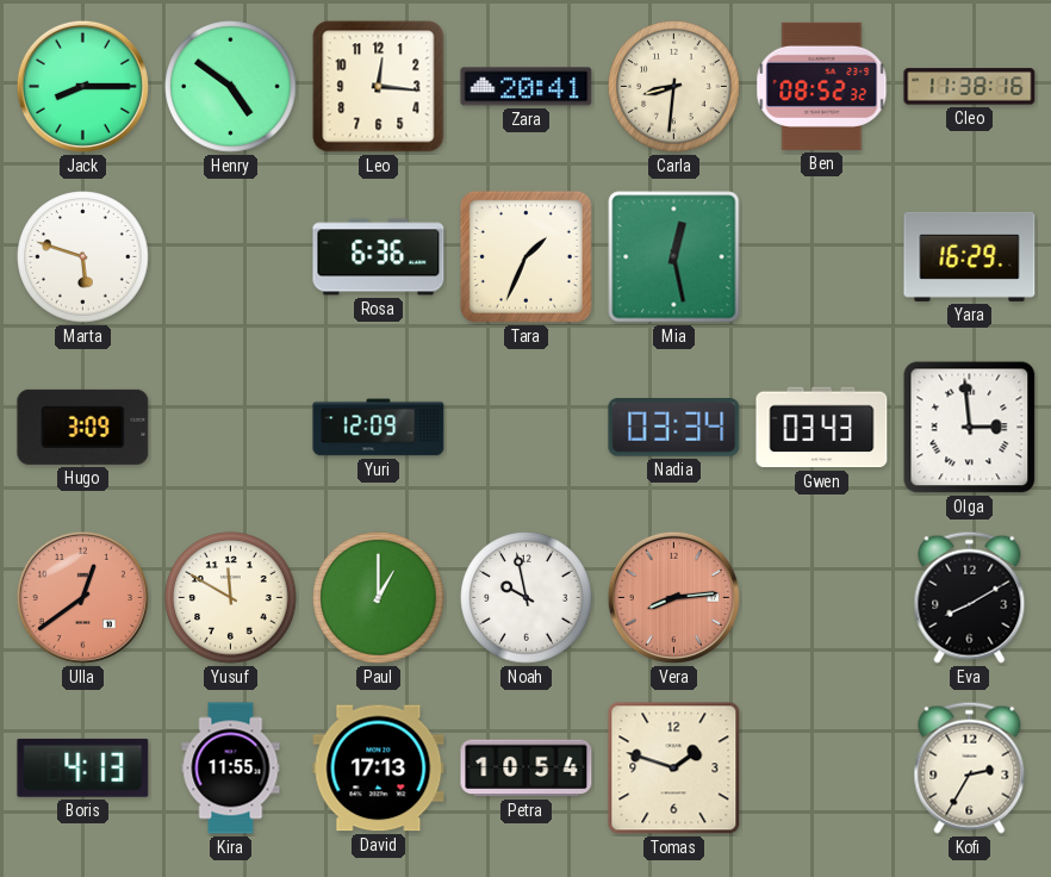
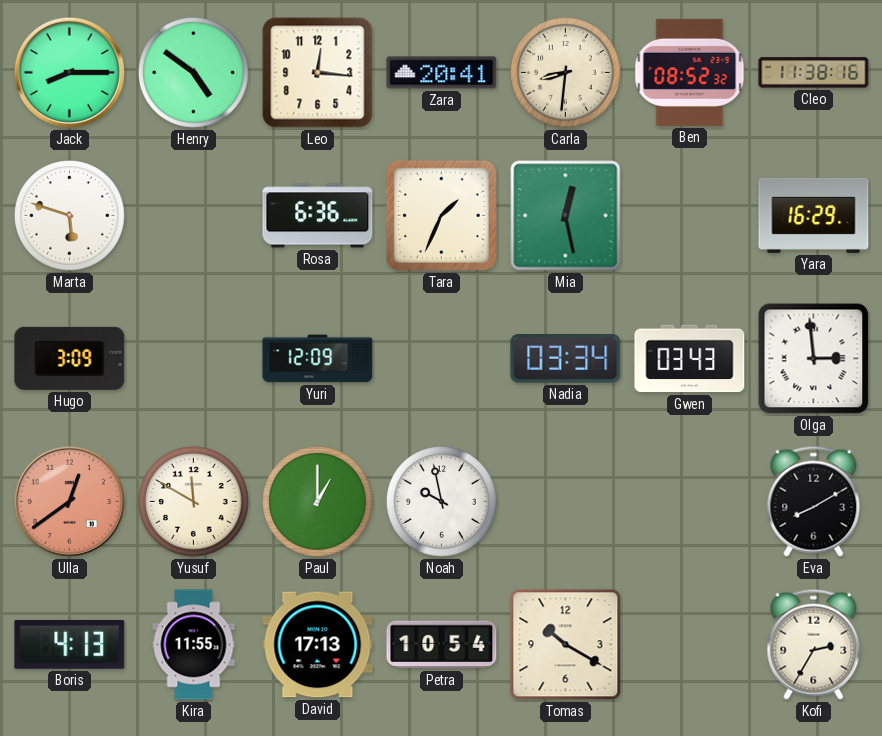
Vera: 8:14 -> none
Tomas: 1:48 -> 10:20
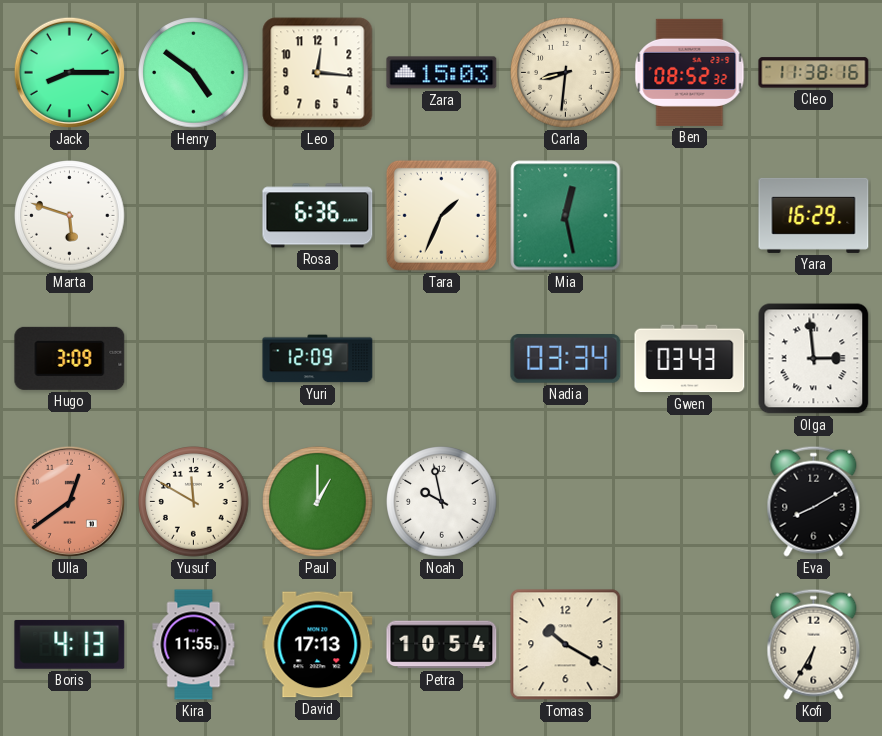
Zara: 20:41 -> 15:03
Kofi: 2:35 -> 6:35
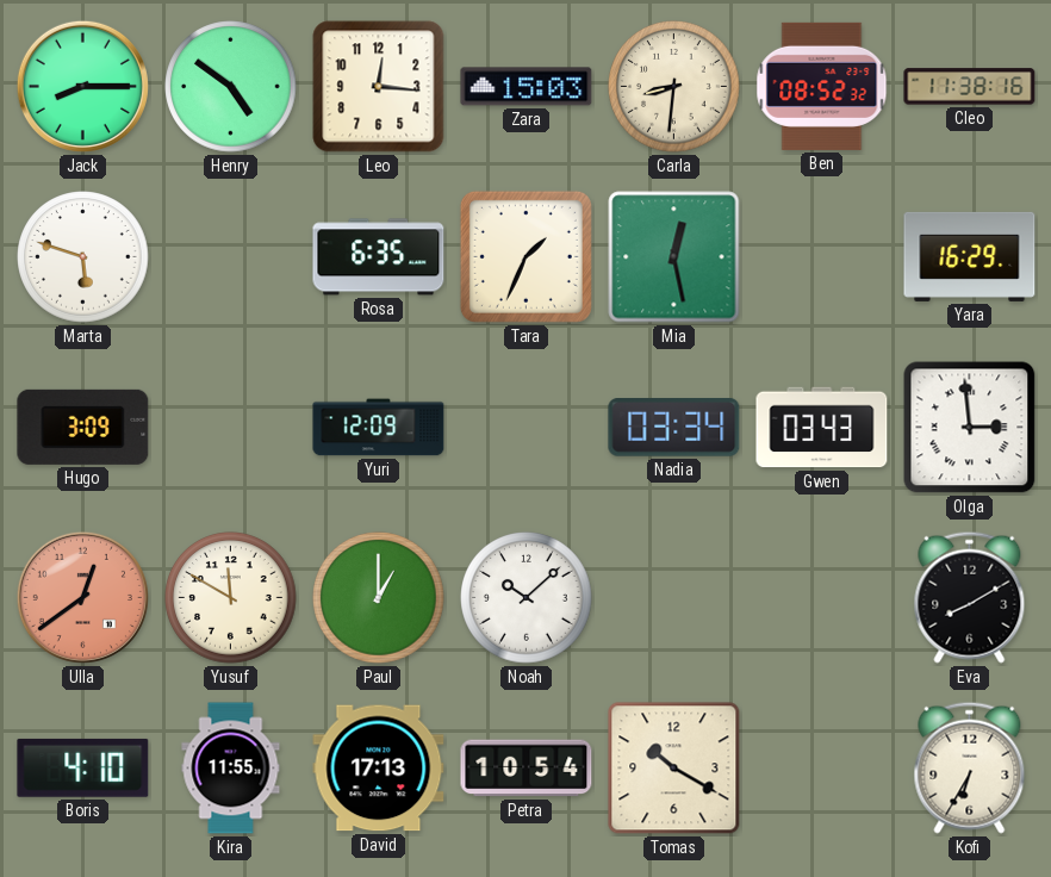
Rosa: 6:36 -> 6:35
Noah: 9:58 -> 10:08
Boris: 4:13 -> 4:10
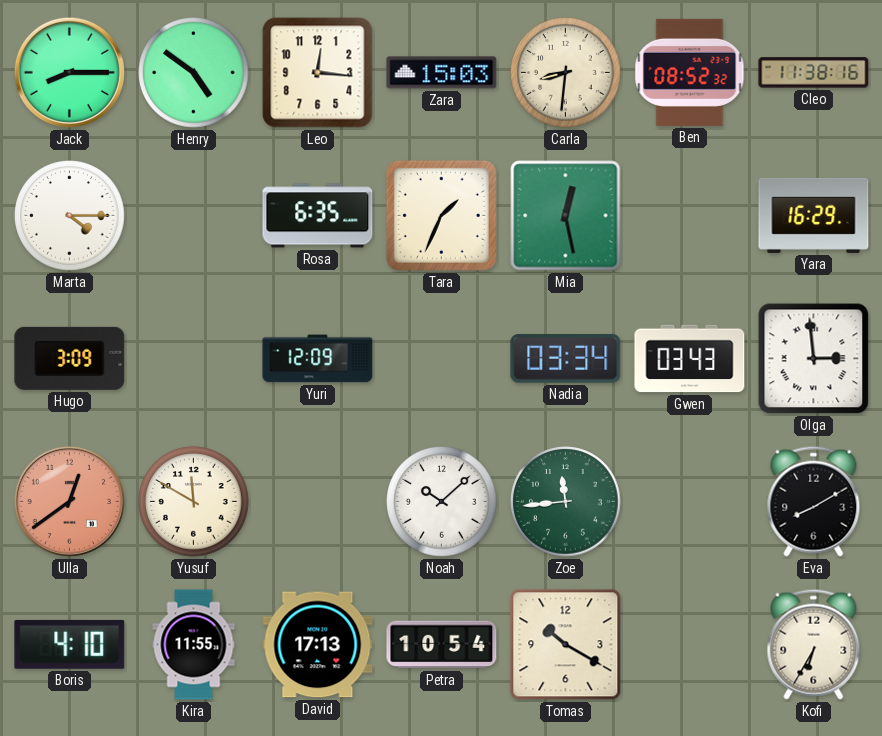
Marta: 5:48 -> 4:15
Paul: 1:00 -> none
Zoe: none -> 11:44
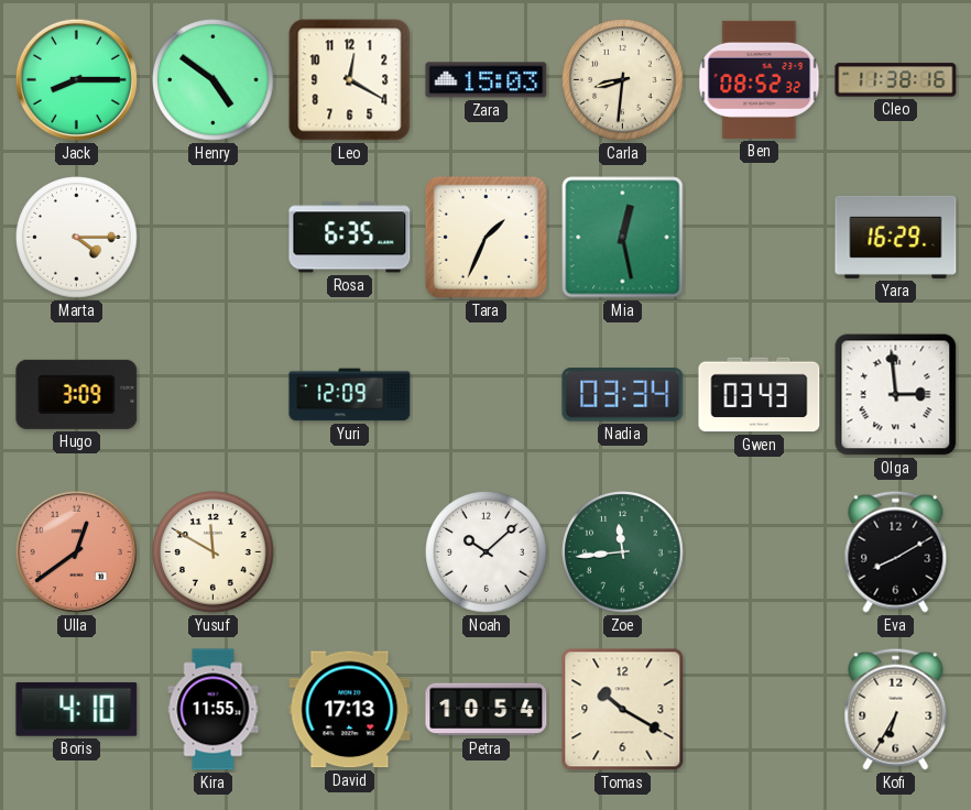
Leo: 12:16 -> 12:20
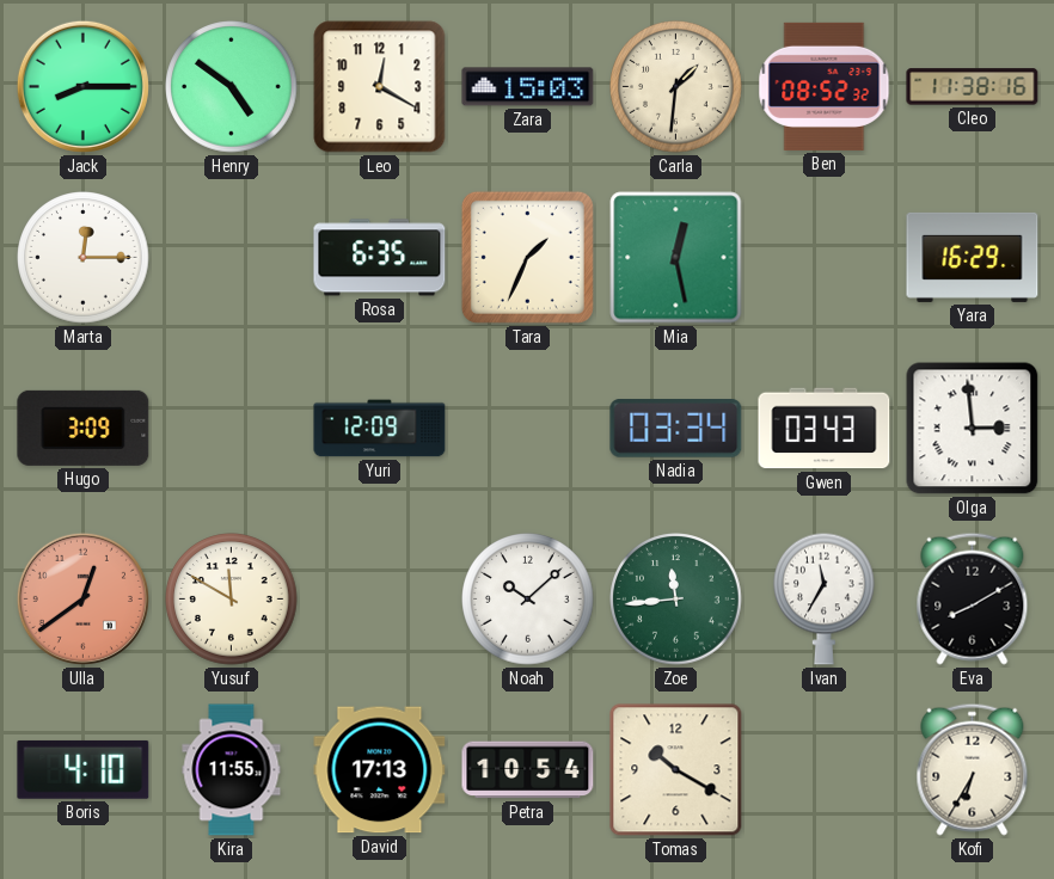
Carla: 8:31 -> 1:31
Marta: 4:15 -> 12:15
Ivan: none -> 11:35
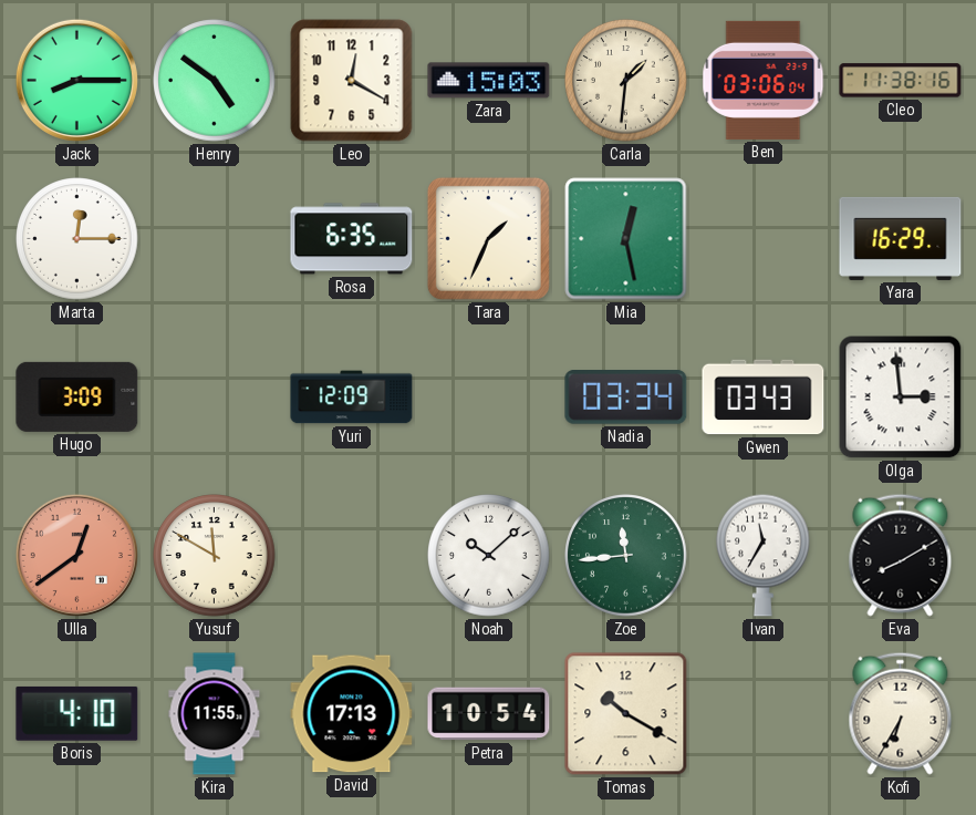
Ben: 08:52 -> 03:06
